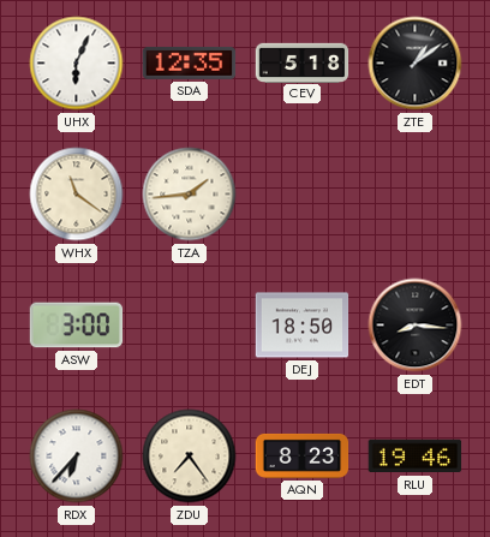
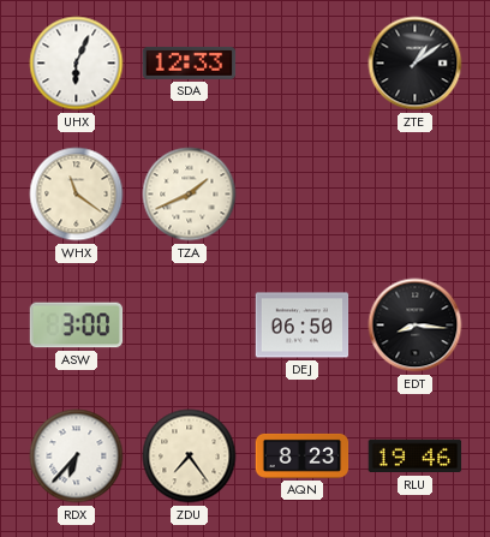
SDA: 12:35 -> 12:33
CEV: 5:18 -> none
TZA: 1:44 -> 1:41
DEJ: 18:50 -> 06:50
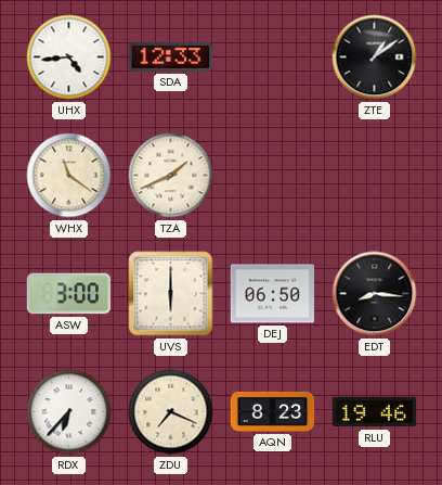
UHX: 6:04 -> 4:44
UVS: none -> 6:00
ZDU: 7:24 -> 7:19
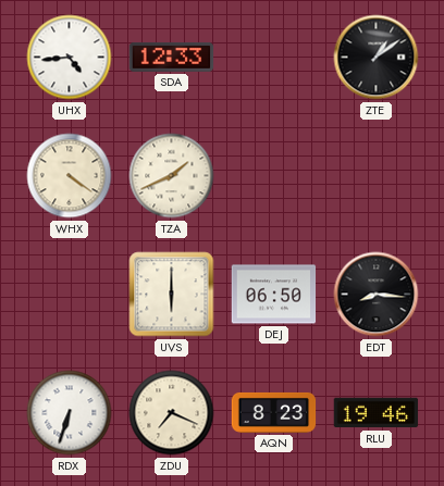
WHX: 11:21 -> 4:21
ASW: 3:00 -> none
RDX: 6:37 -> 6:33
